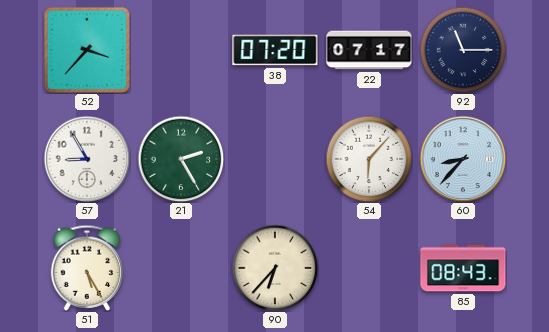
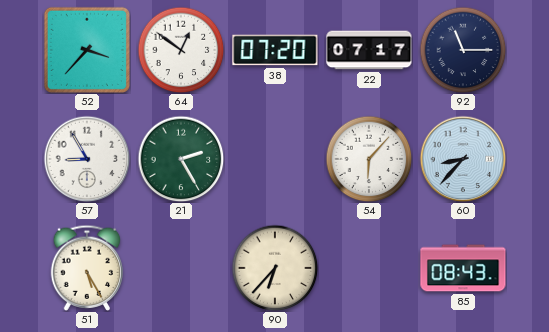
64: none -> 12:51
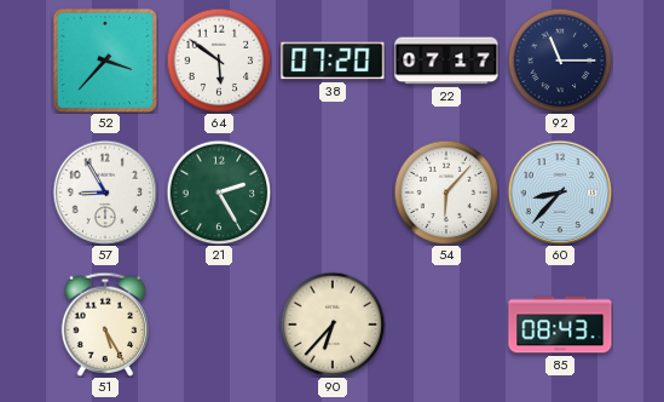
64: 12:51 -> 5:51
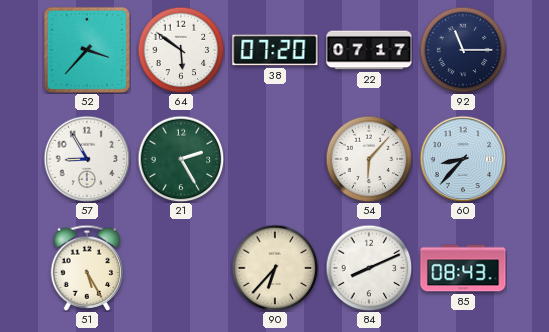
84: none -> 8:11
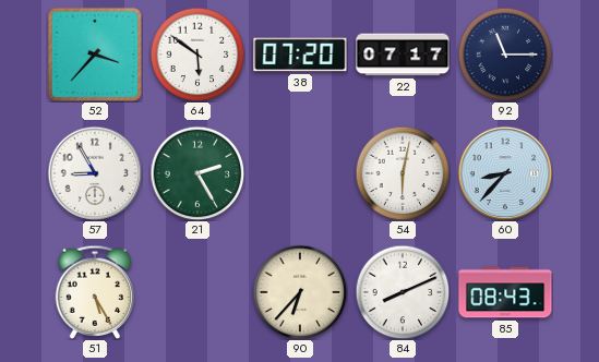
54: 6:07 -> 6:02
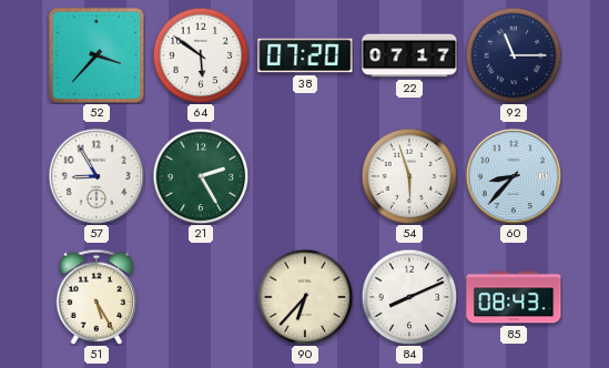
54: 6:02 -> 5:57
